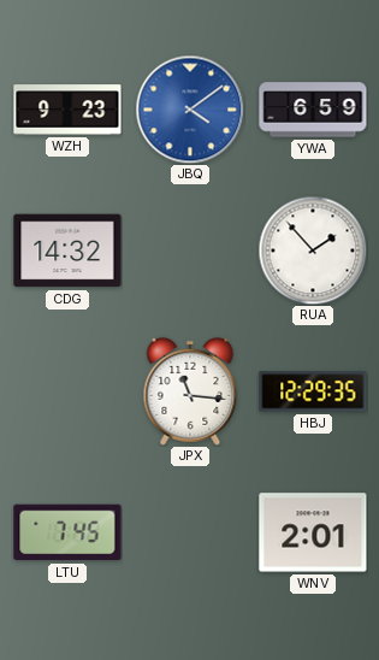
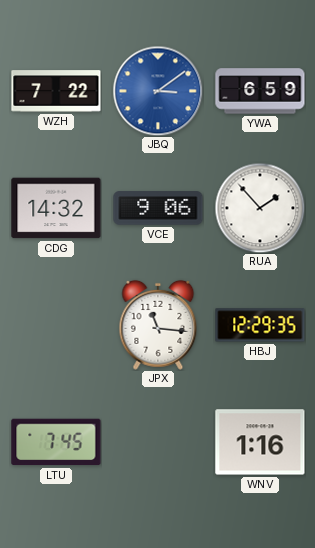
WZH: 9:23 -> 7:22
JBQ: 4:09 -> 3:09
VCE: none -> 9:06
WNV: 2:01 -> 1:16
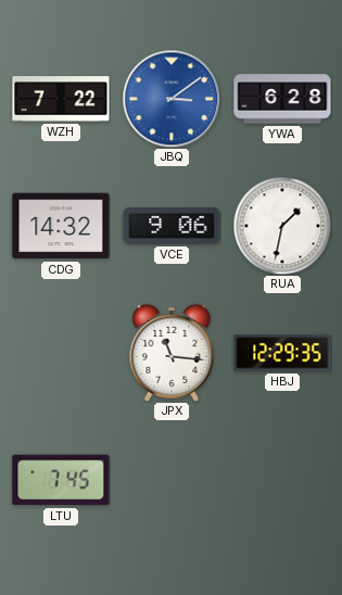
YWA: 6:59 -> 6:28
RUA: 1:53 -> 1:32
WNV: 1:16 -> none
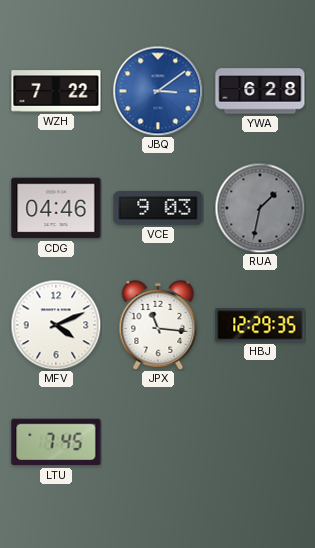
CDG: 14:32 -> 04:46
VCE: 9:06 -> 9:03
RUA dial: white -> grey
MFV: none -> 4:11
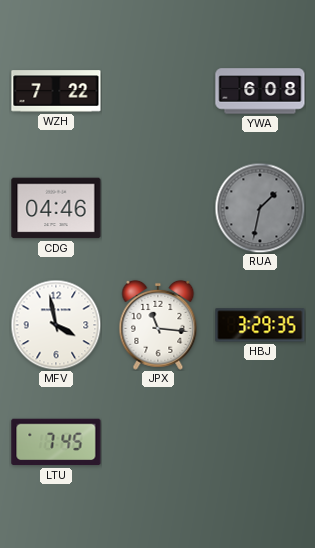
JBQ: 3:09 -> none
YWA: 6:28 -> 6:08
VCE: 9:03 -> none
MFV: 4:11 -> 3:58
HBJ: 12:29 -> 3:29
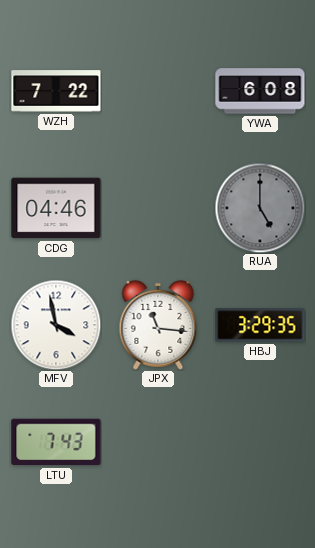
RUA: 1:32 -> 5:00
LTU: 7:45 -> 7:43
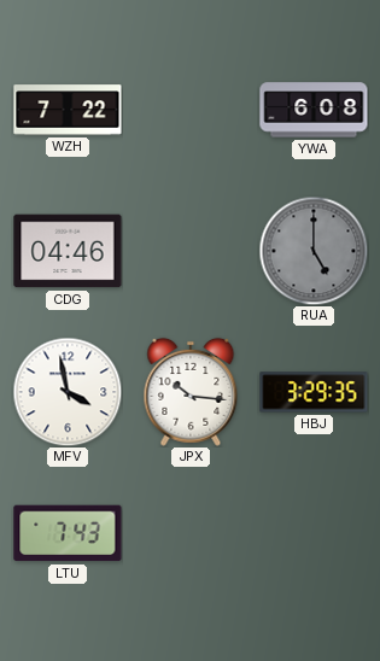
JPX: 11:16 -> 10:16
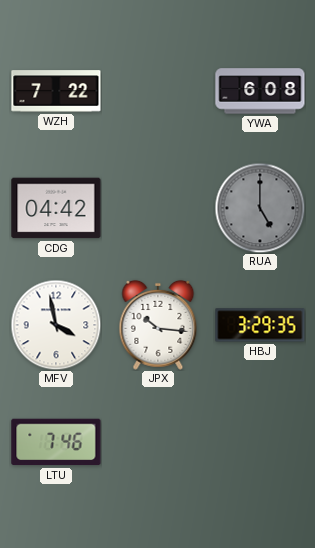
CDG: 04:46 -> 04:42
LTU: 7:43 -> 7:46
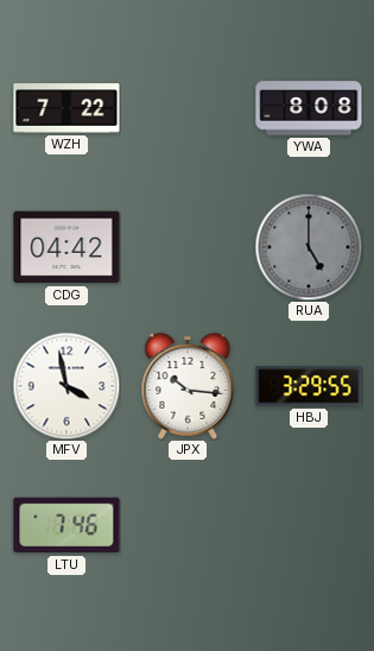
YWA: 6:08 -> 8:08
HBJ: 3:29:35 -> 3:29:55
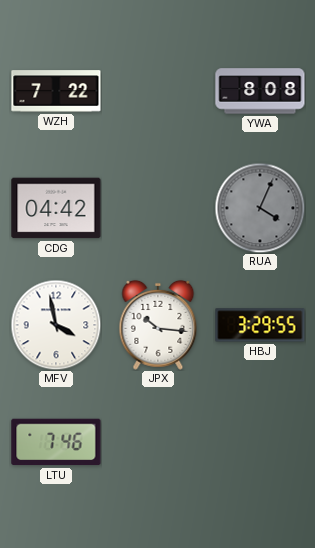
RUA: 5:00 -> 4:04
